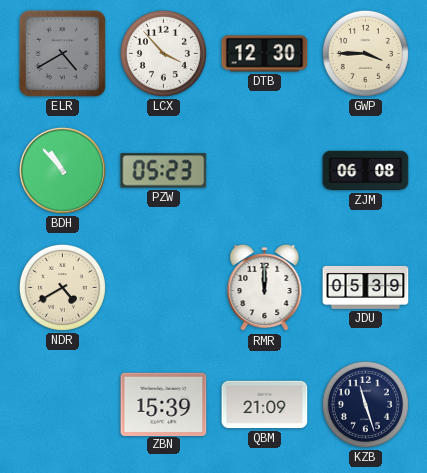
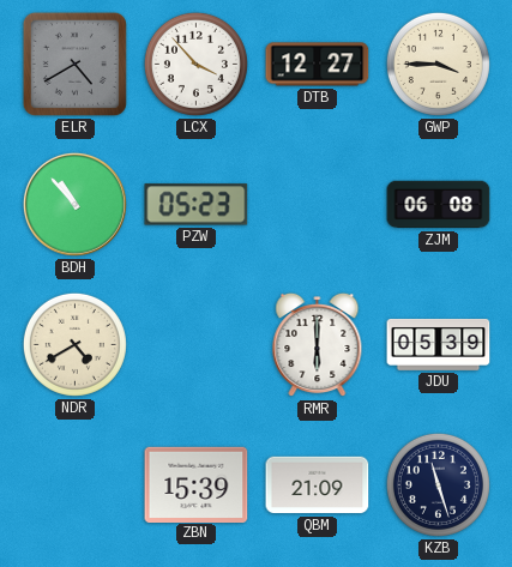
DTB: 12:30 -> 12:27
RMR: 12:00 -> 6:00
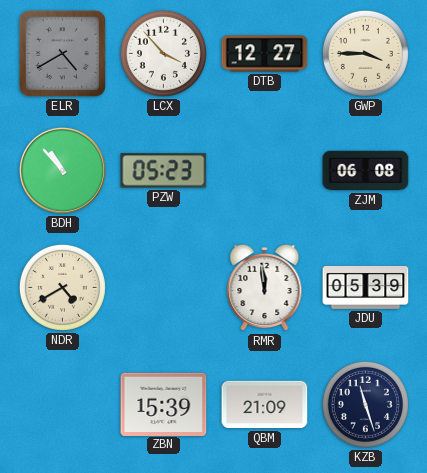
RMR: 6:00 -> 11:59
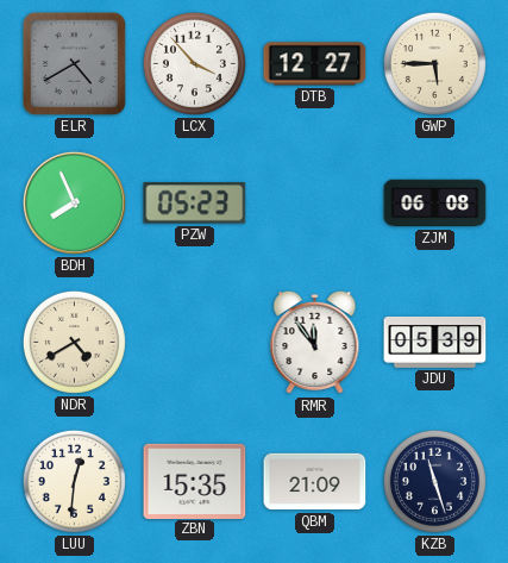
GWP: 3:45 -> 5:45
BDH: 10:53 -> 7:56
RMR: 11:59 -> 11:54
LUU: none -> 12:31
ZBN: 15:39 -> 15:35
